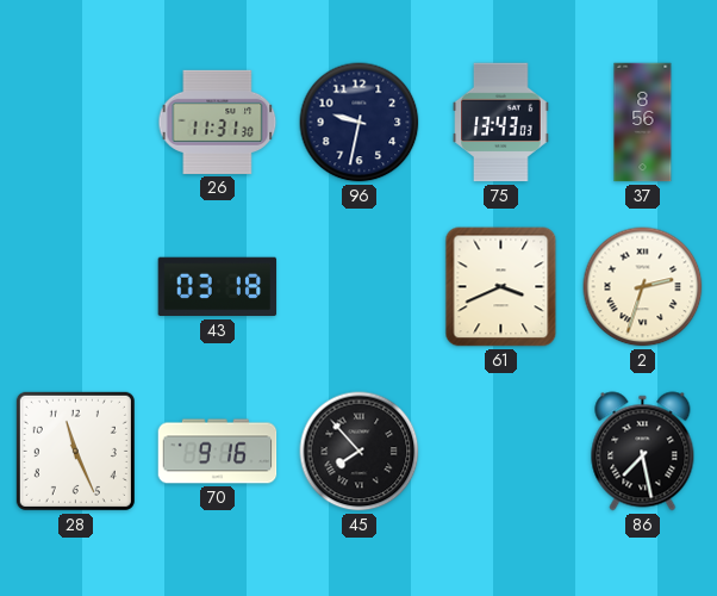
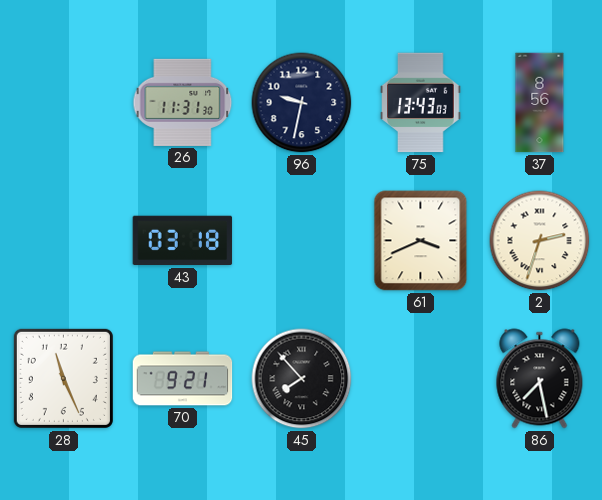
70: 9:16 -> 9:21
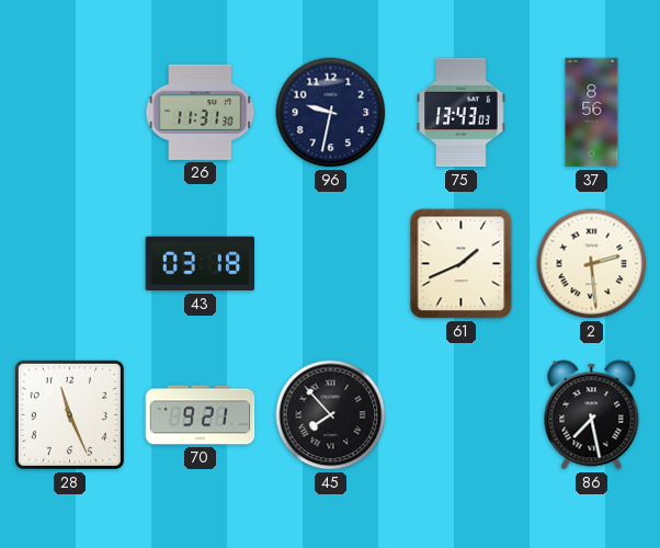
61: 3:41 -> 1:41
2: 2:33 -> 2:29
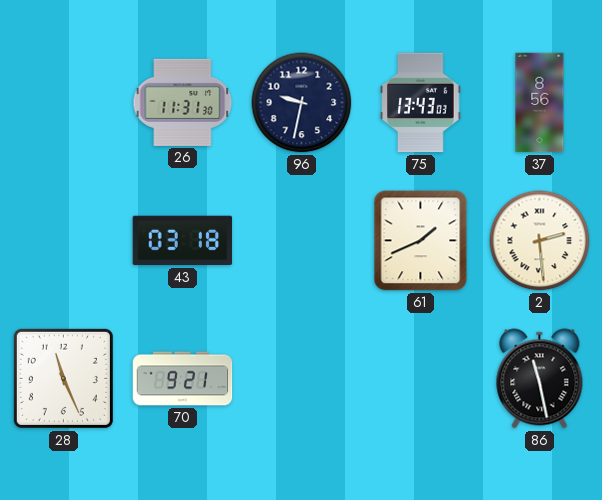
45: 7:53 -> none
86: 7:28 -> 11:28
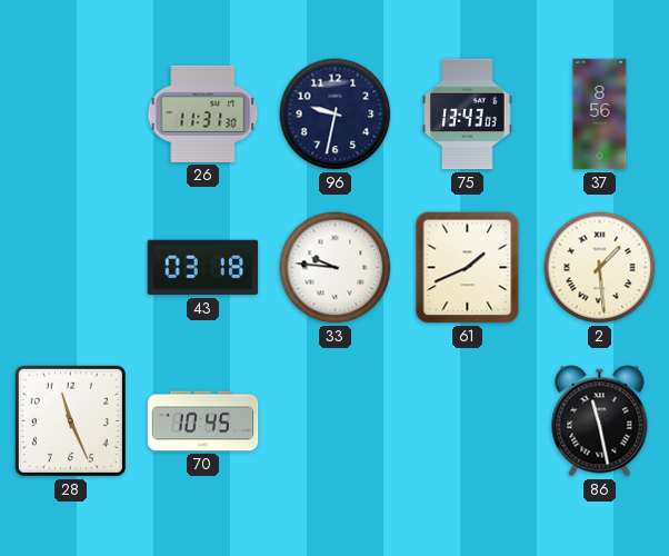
33: none -> 9:46
2: 2:29 -> 1:29
70: 9:21 -> 10:45
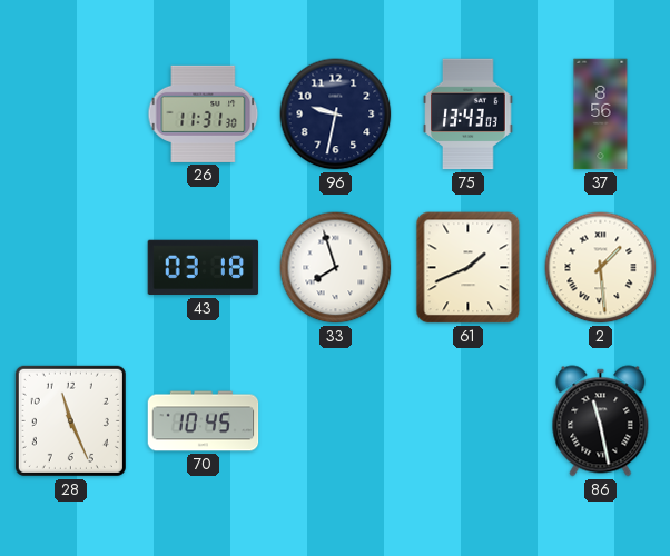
33: 9:46 -> 7:57
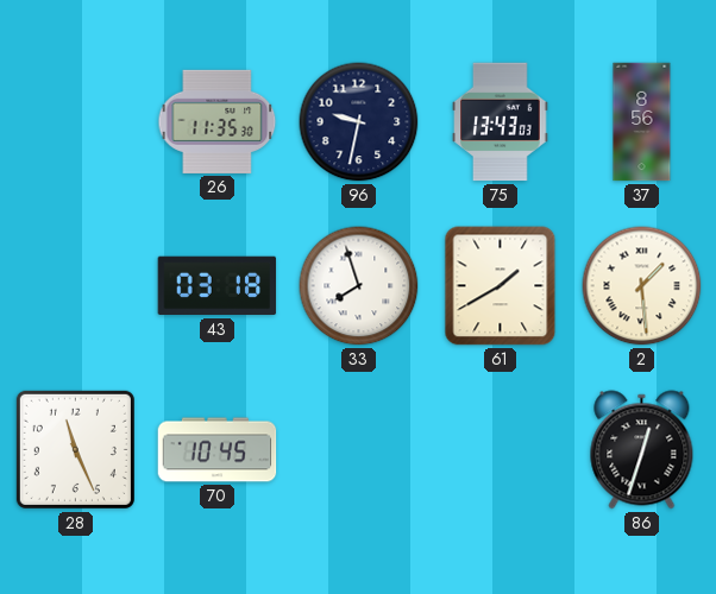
26: 11:31 -> 11:35
61: 1:41 -> 1:40
86: 11:28 -> 12:33
